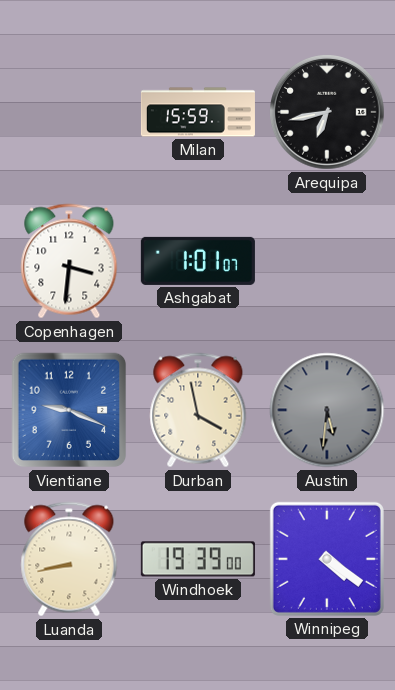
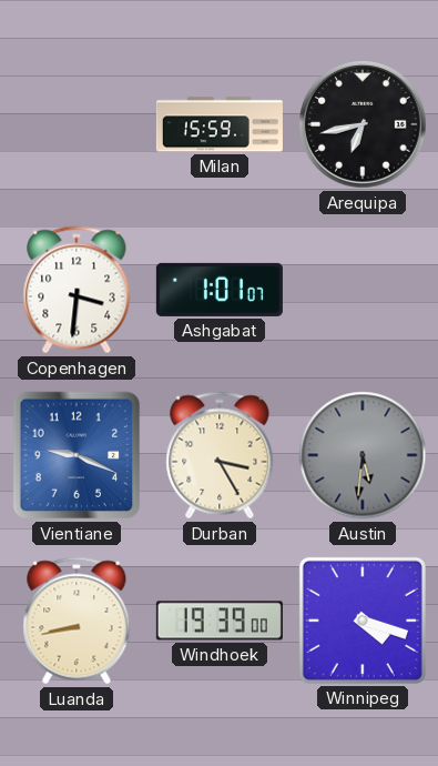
Durban: 3:58 -> 3:25
Winnipeg: 4:21 -> 4:18
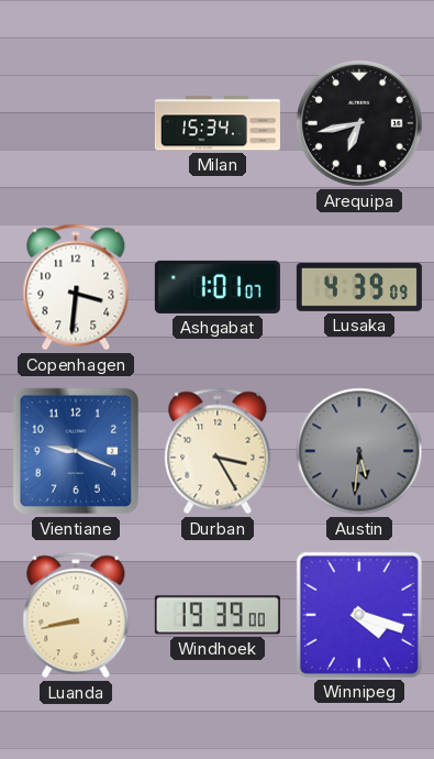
Milan: 15:59 -> 15:34
Lusaka: none -> 4:39
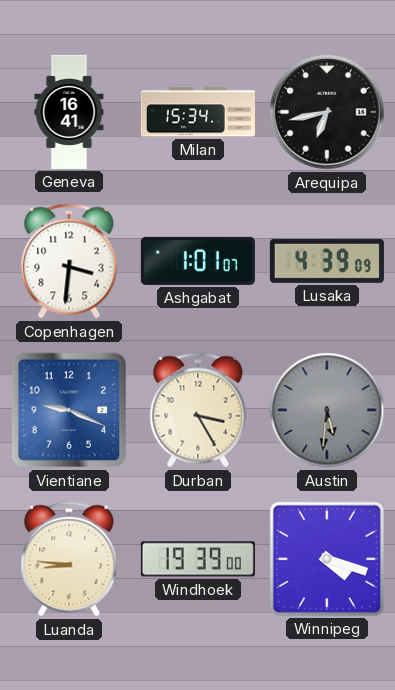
Geneva: none -> 16:41
Luanda: 8:43 -> 8:46
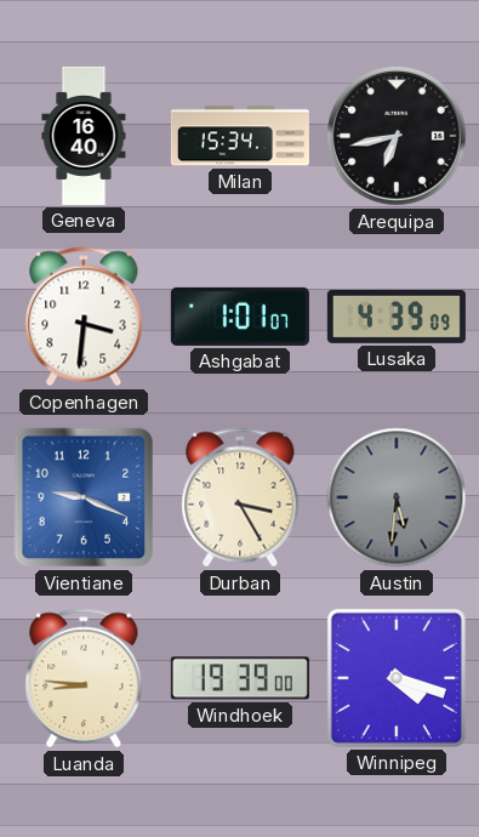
Geneva: 16:41 -> 16:40
